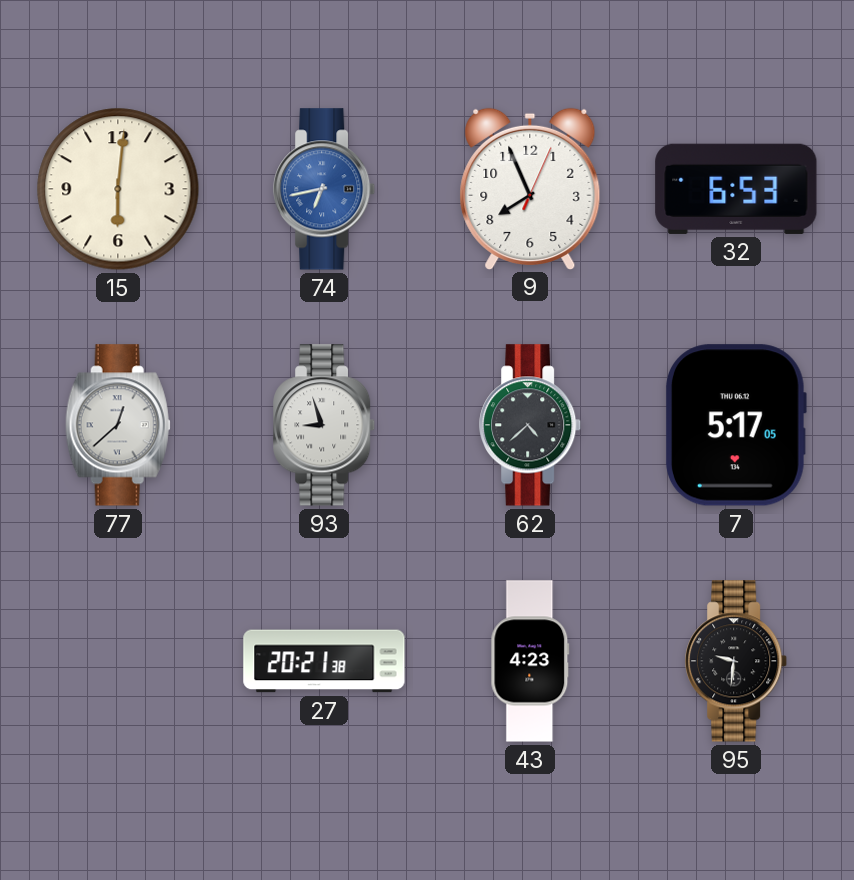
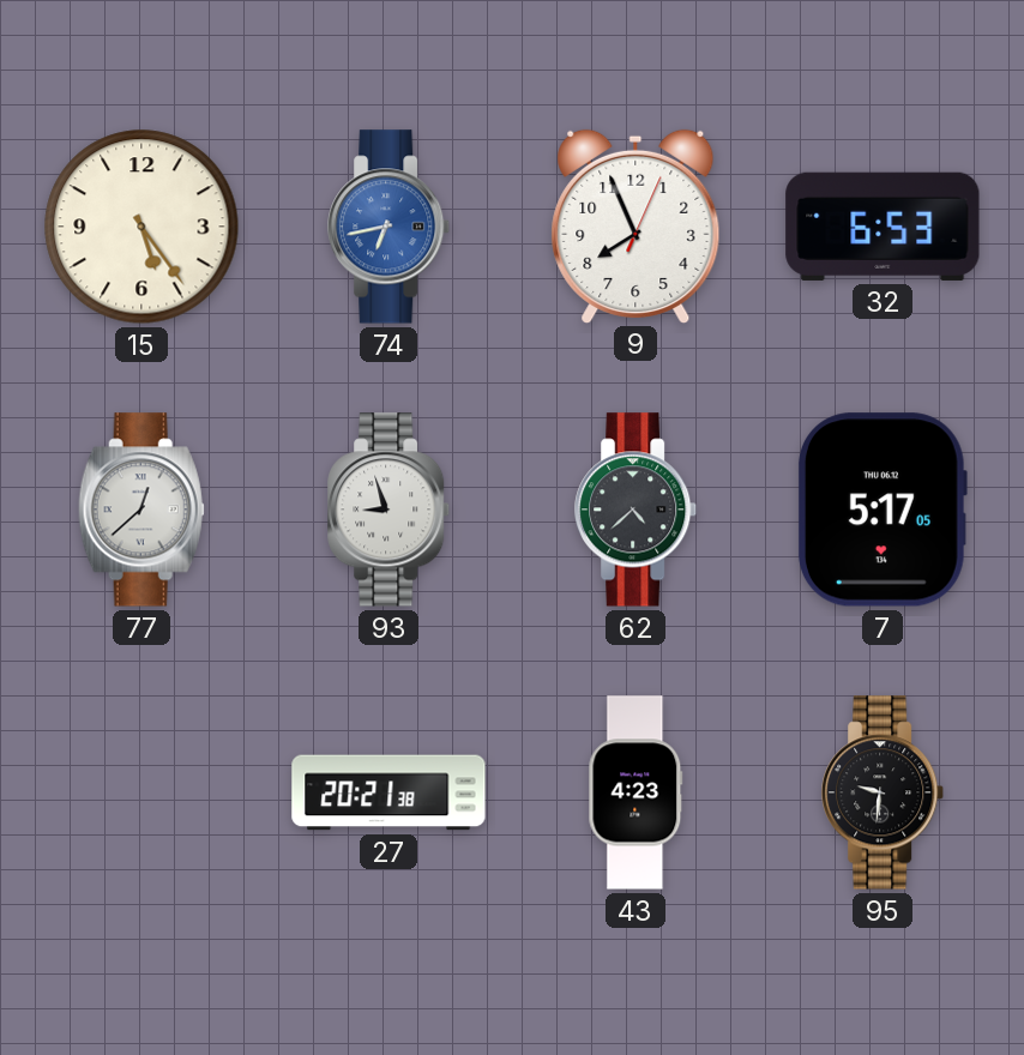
15: 6:01 -> 5:24
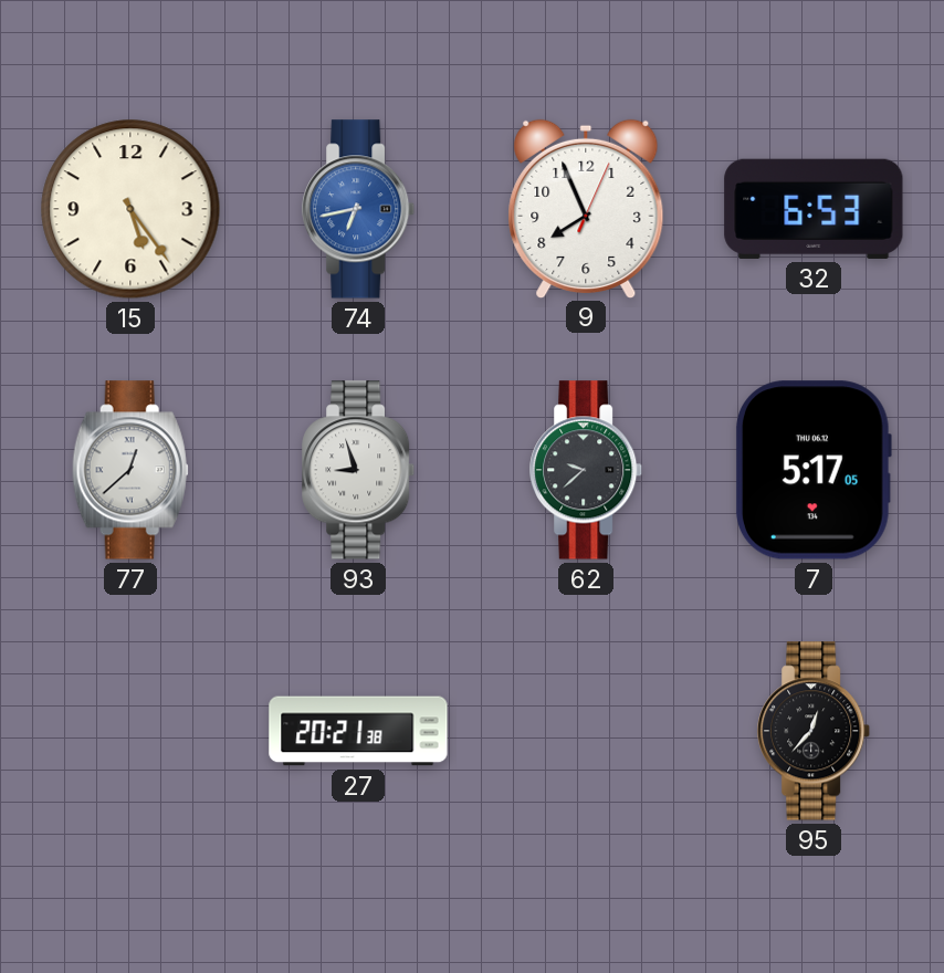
62: 4:38 -> 9:38
43: 4:23 -> none
95: 9:31 -> 12:37
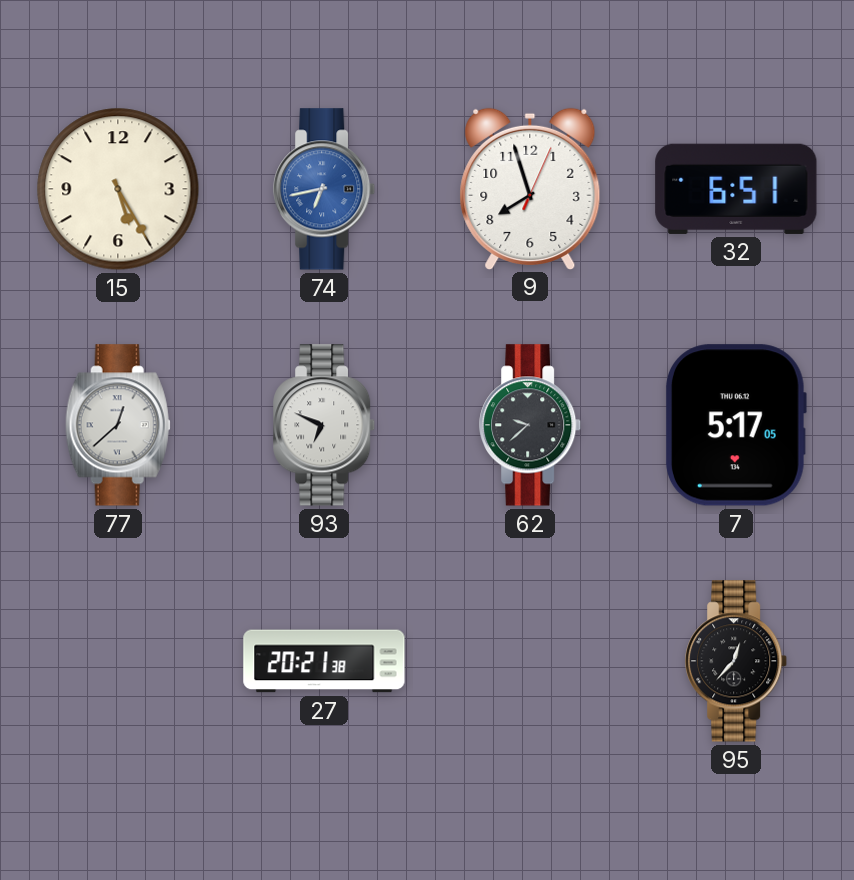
15: 5:24 -> 5:25
9: 7:56 -> 7:57
32: 6:53 -> 6:51
93: 8:57 -> 6:49
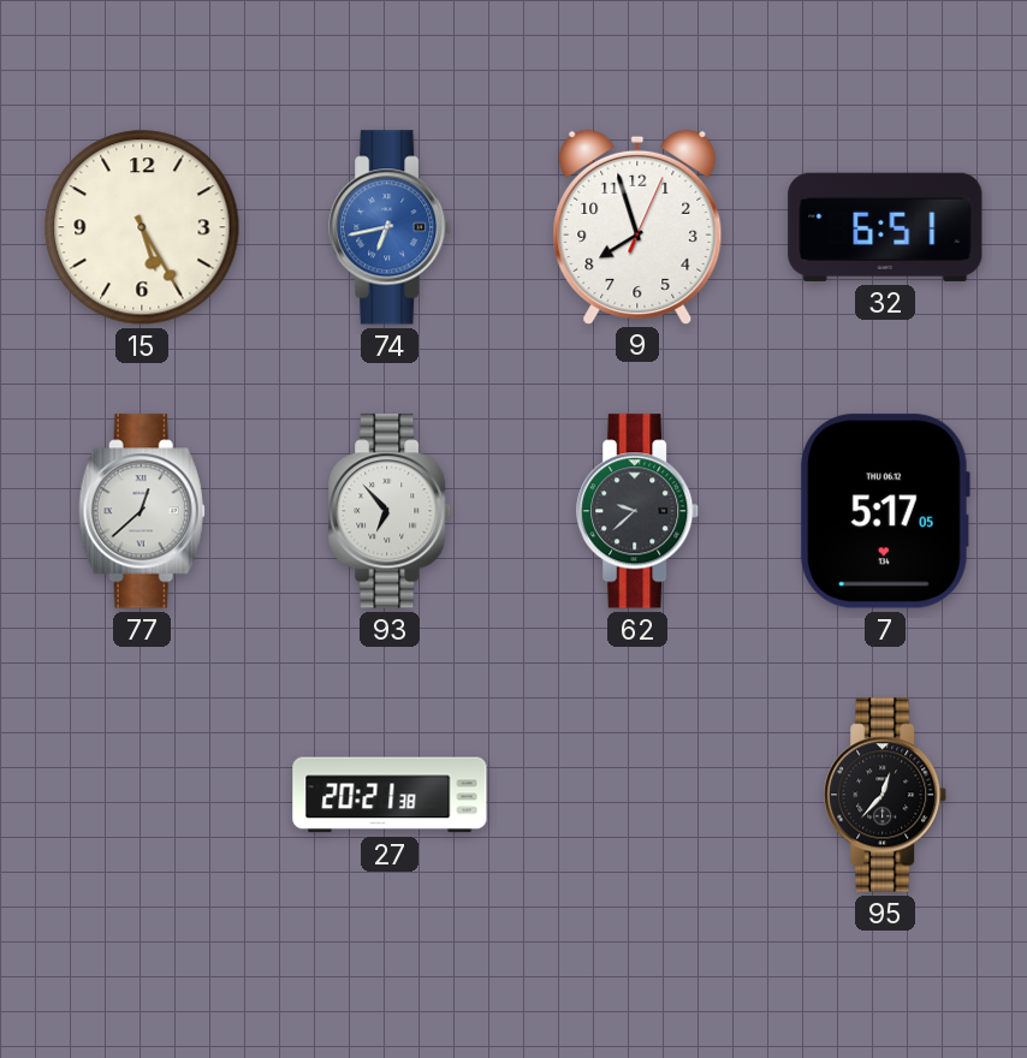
93: 6:49 -> 6:53
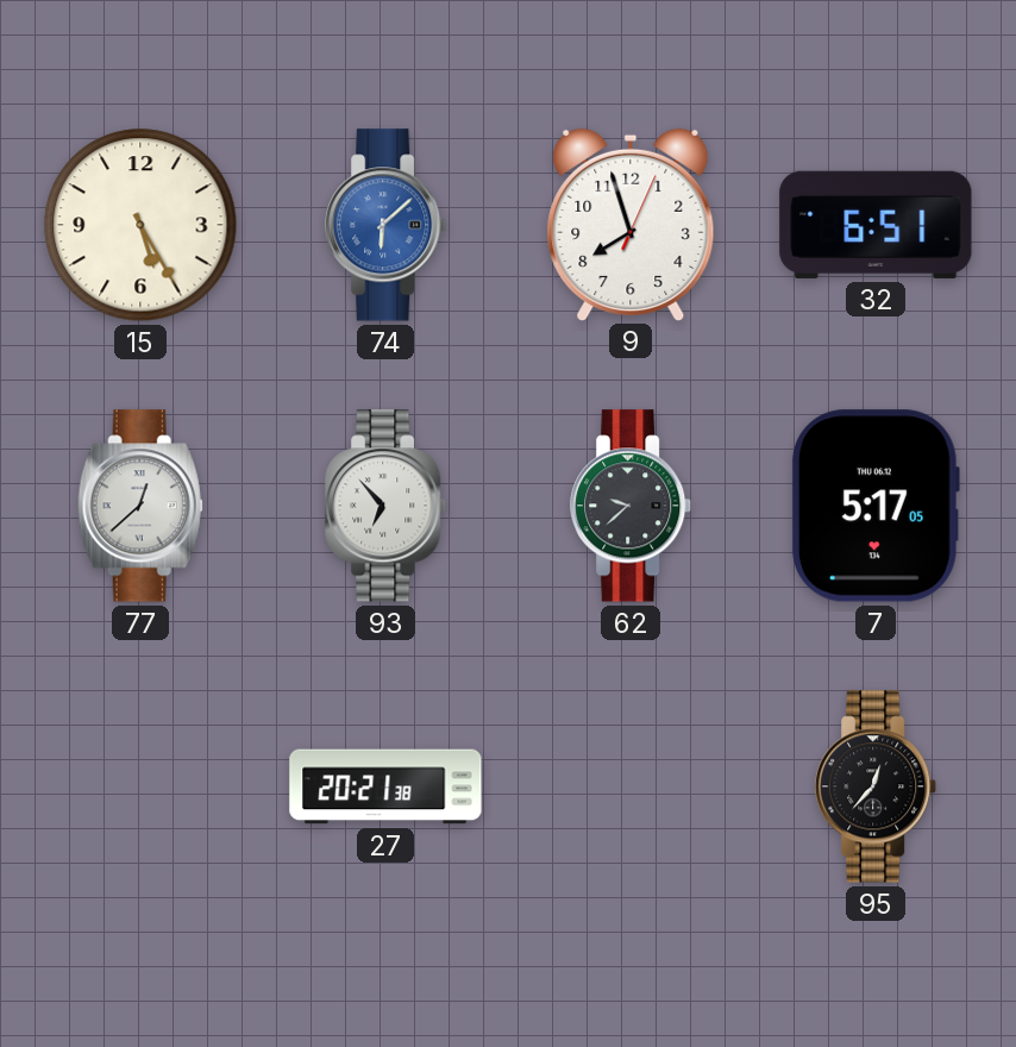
74: 6:43 -> 6:08
